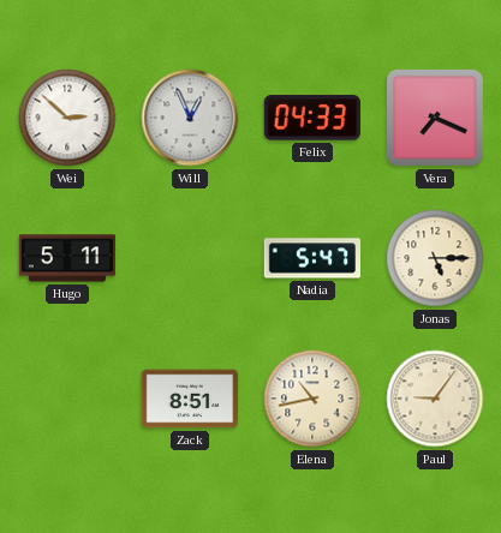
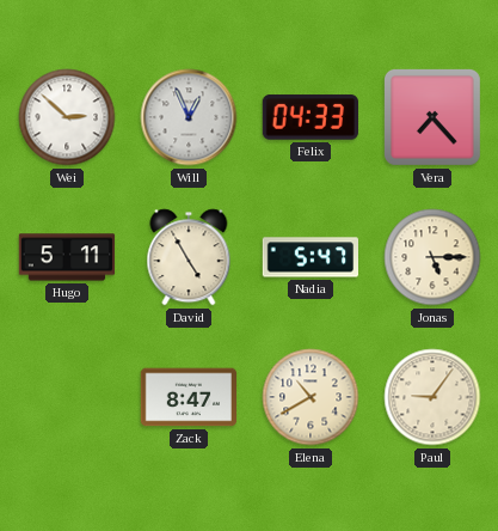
Vera: 7:19 -> 7:23
David: none -> 4:55
Zack: 8:51 -> 8:47
Elena: 10:43 -> 10:40
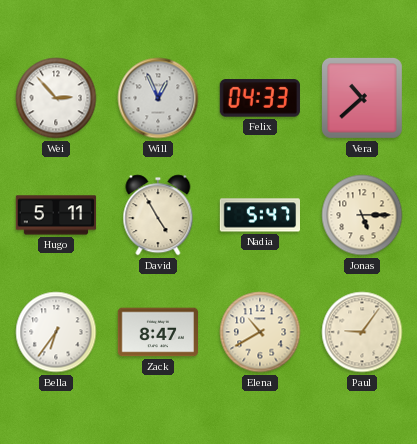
Wei: 2:52 -> 2:53
Vera: 7:23 -> 10:38
Bella: none -> 6:36
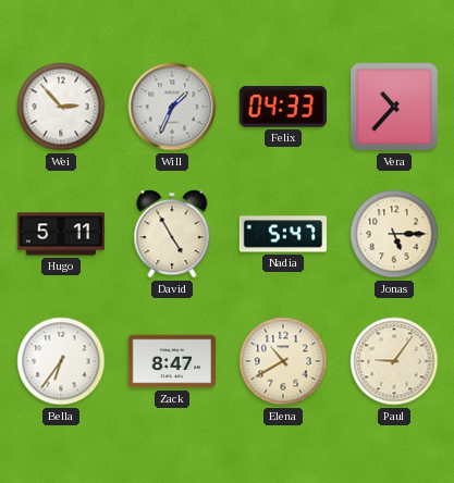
Will: 12:56 -> 1:34
Vera: 10:38 -> 10:37
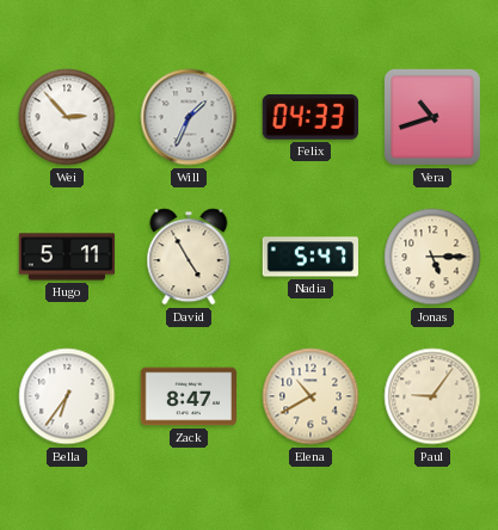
Vera: 10:37 -> 10:42
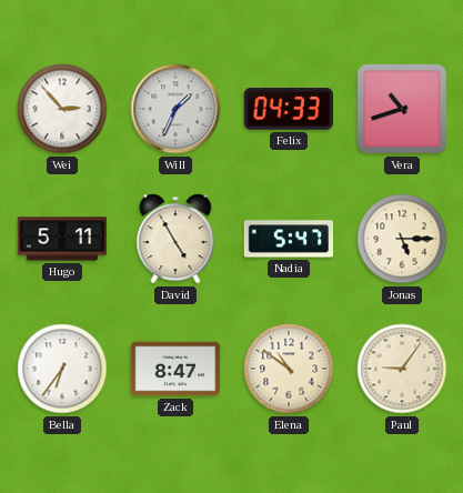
Elena: 10:40 -> 10:51
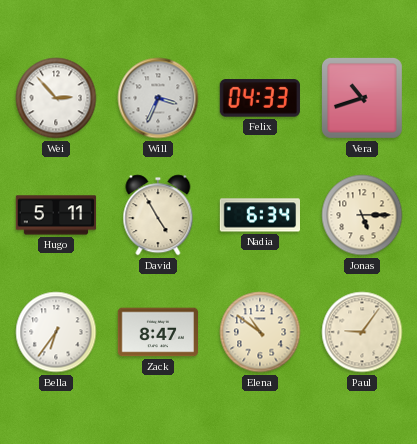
Will: 1:34 -> 3:34
Nadia: 5:47 -> 6:34
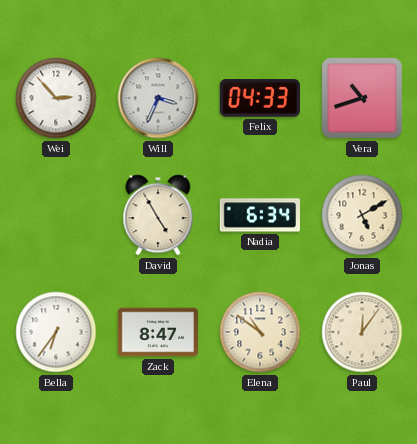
Hugo: 5:11 -> none
Jonas: 5:15 -> 5:10
Paul: 9:06 -> 12:06
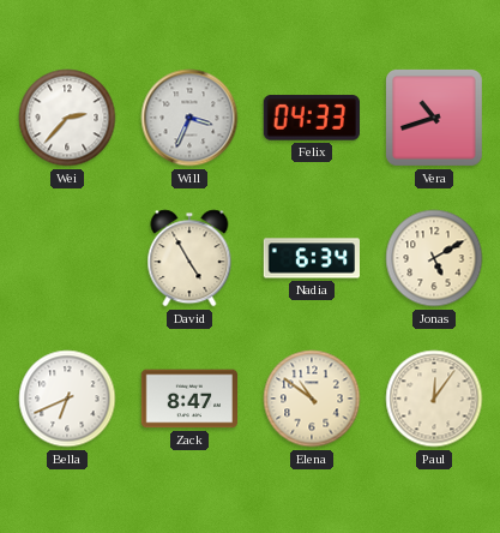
Wei: 2:53 -> 2:37
Bella: 6:36 -> 6:41
